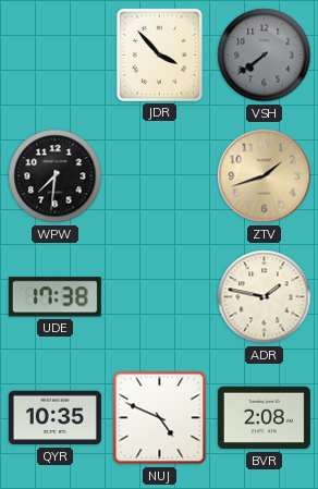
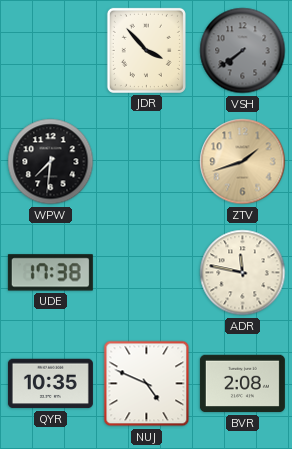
ADR: 1:47 -> 11:47
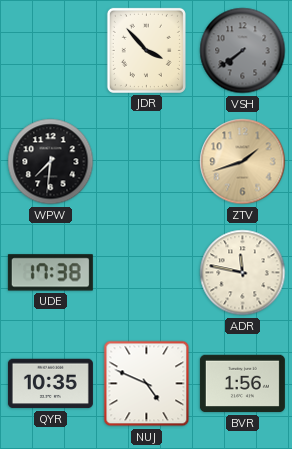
BVR: 2:08 -> 1:56
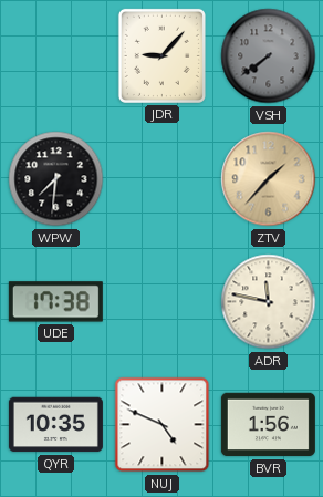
JDR: 3:53 -> 9:07
ZTV: 1:42 -> 1:37
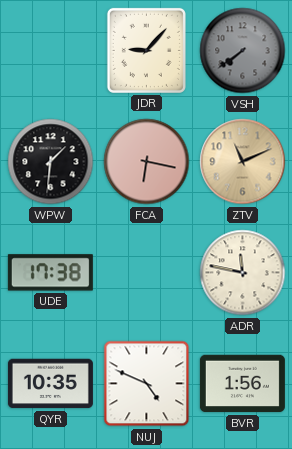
WPW: 7:31 -> 1:31
FCA: none -> 6:17
ZTV: 1:37 -> 11:11
